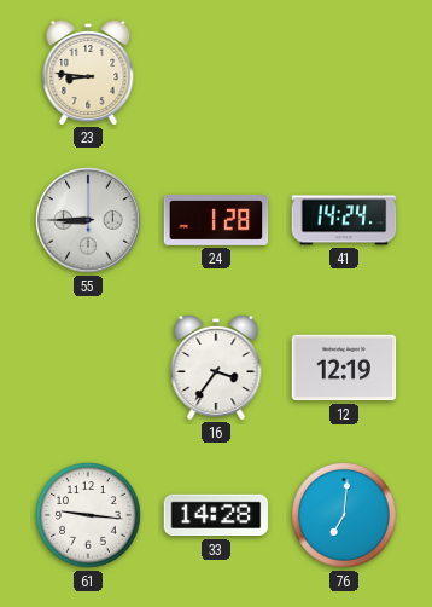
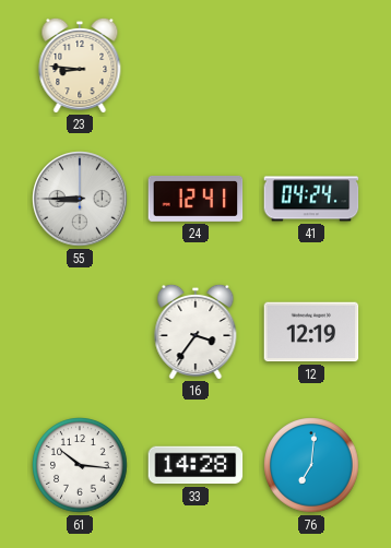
24: 1:28 -> 12:41
41: 14:24 -> 04:24
61: 9:16 -> 10:16
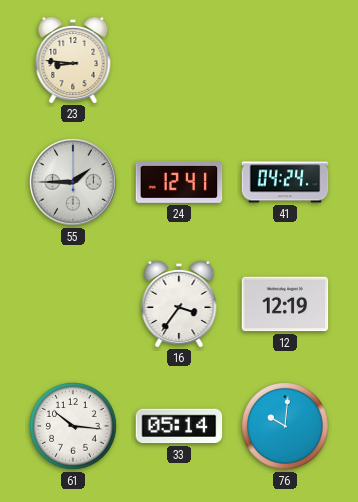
55: 8:45 -> 1:45
33: 14:28 -> 05:14
76: 7:01 -> 10:01
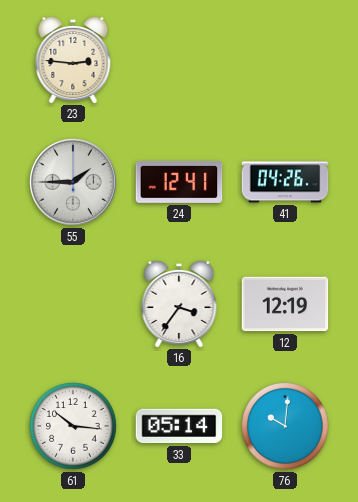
23: 8:46 -> 2:46
41: 04:24 -> 04:26
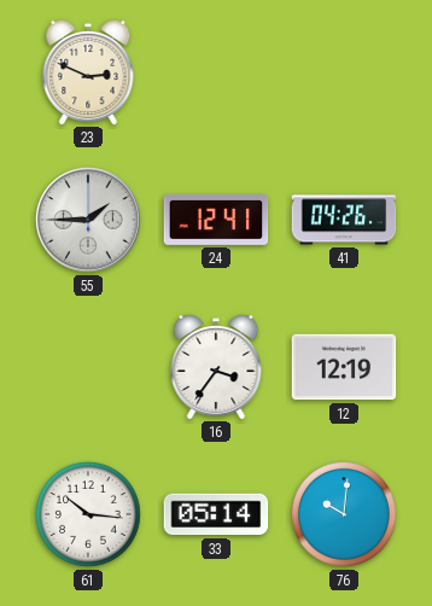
23: 2:46 -> 2:49
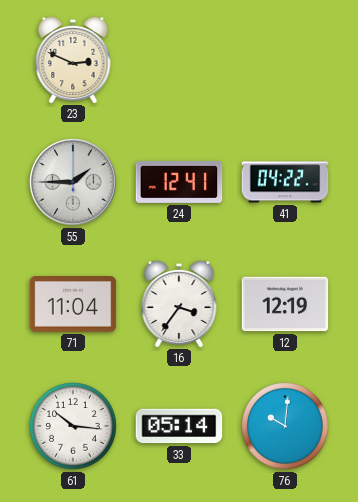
41: 04:26 -> 04:22
71: none -> 11:04
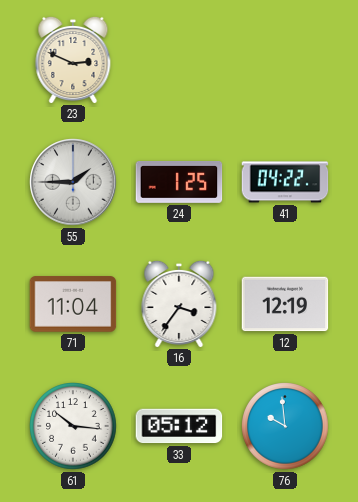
24: 12:41 -> 1:25
33: 05:14 -> 05:12
76: 10:01 -> 9:59
